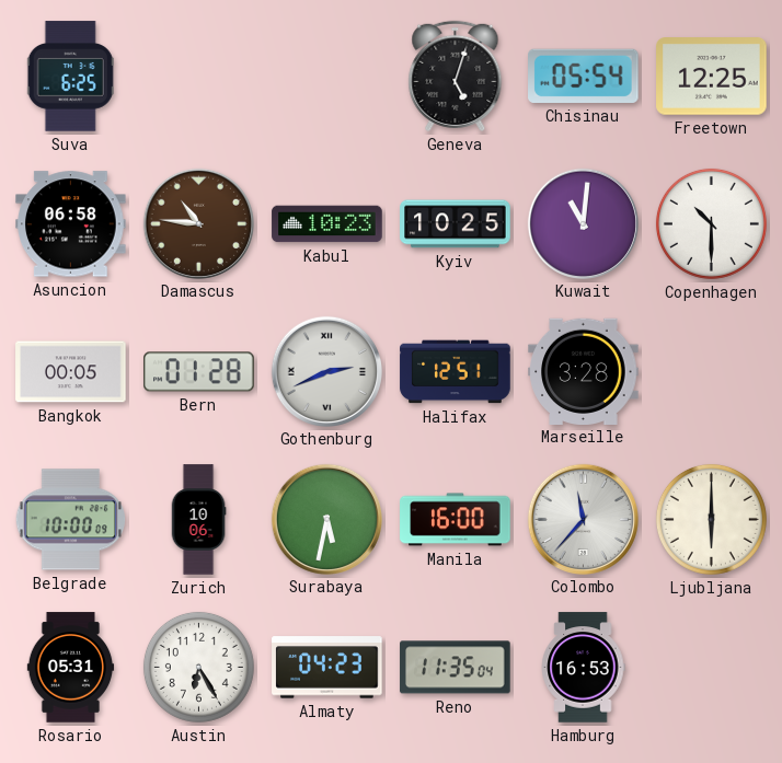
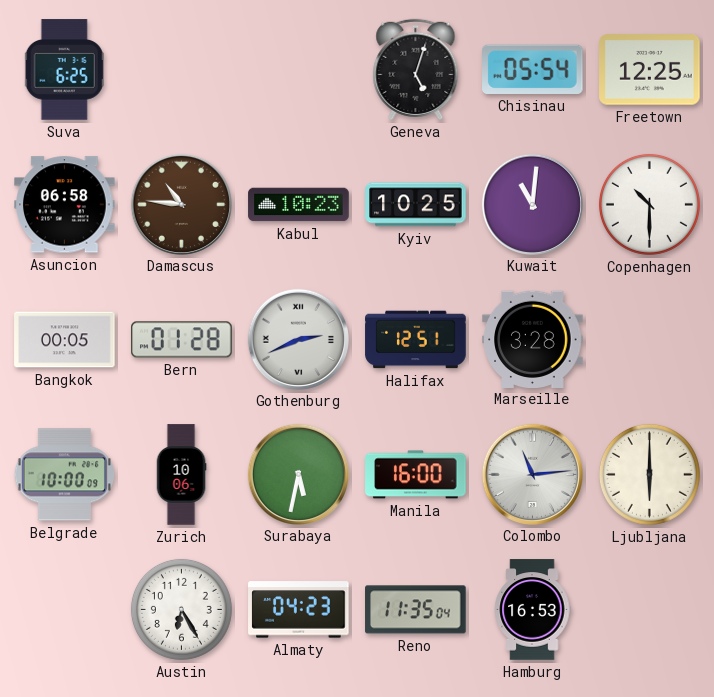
Colombo: 11:37 -> 11:14
Rosario: 05:31 -> none
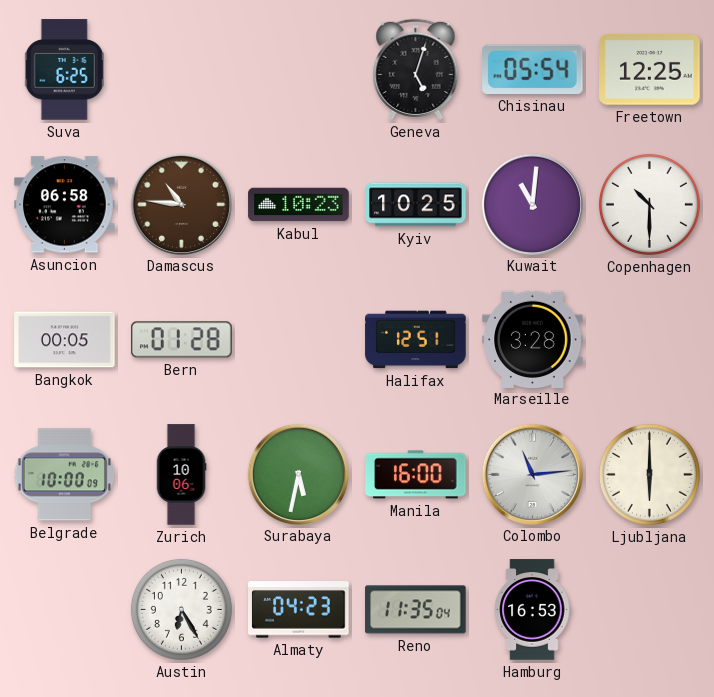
Gothenburg: 2:41 -> none
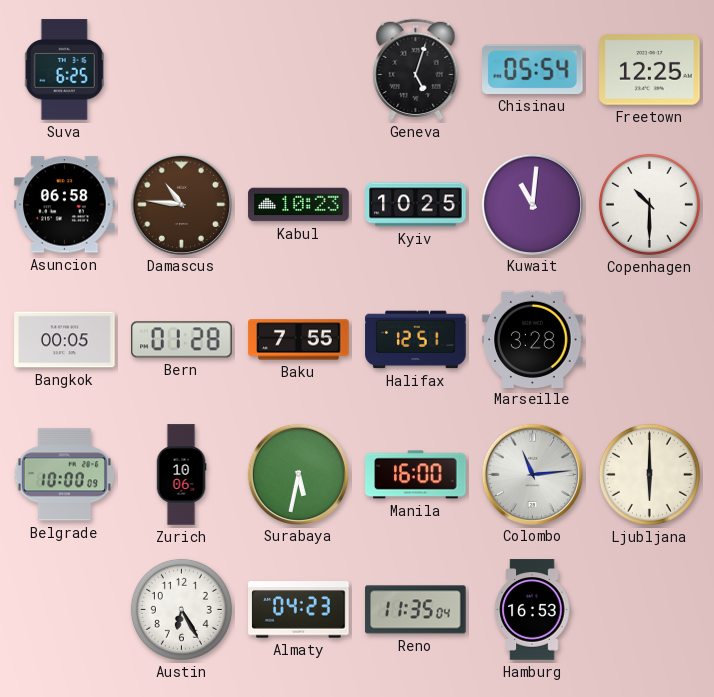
Baku: none -> 7:55
